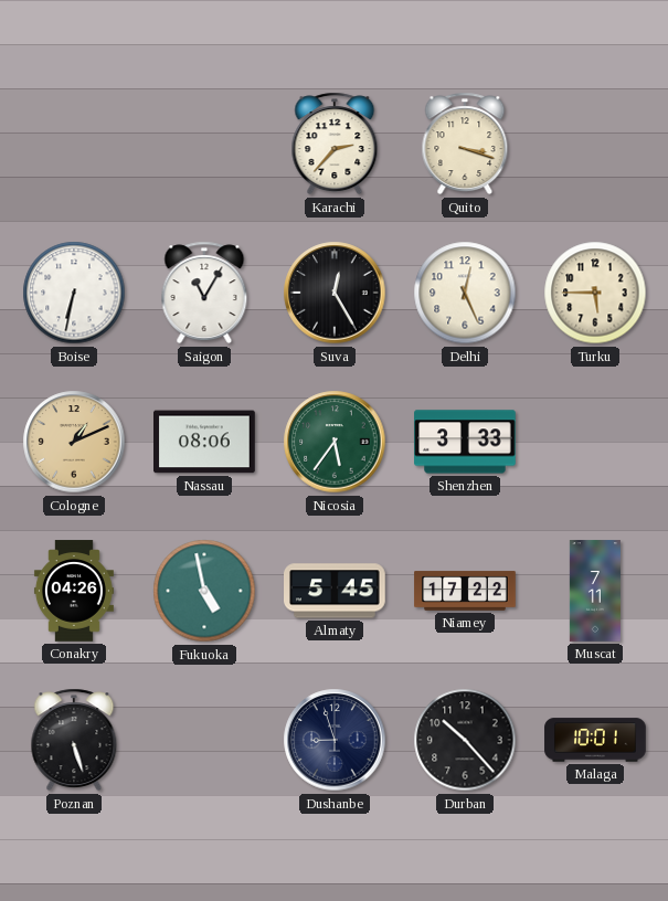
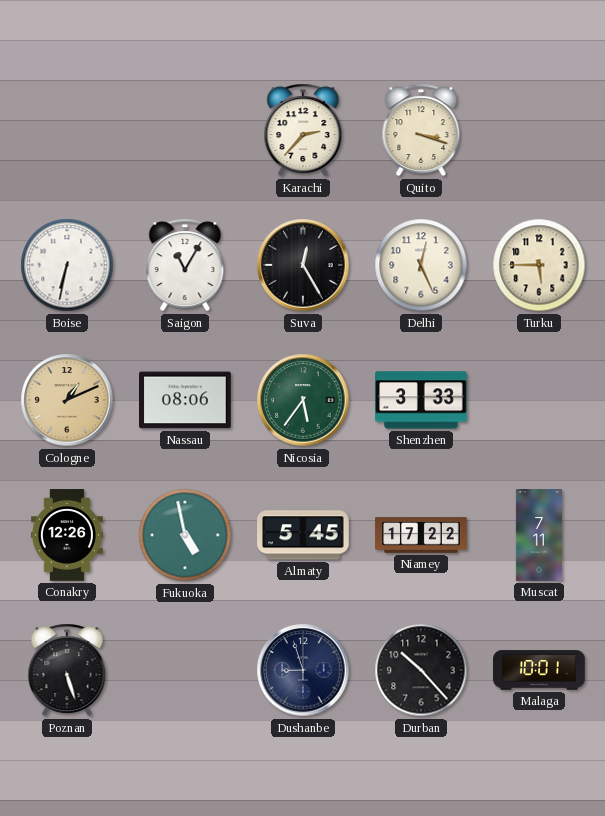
Conakry: 04:26 -> 12:26
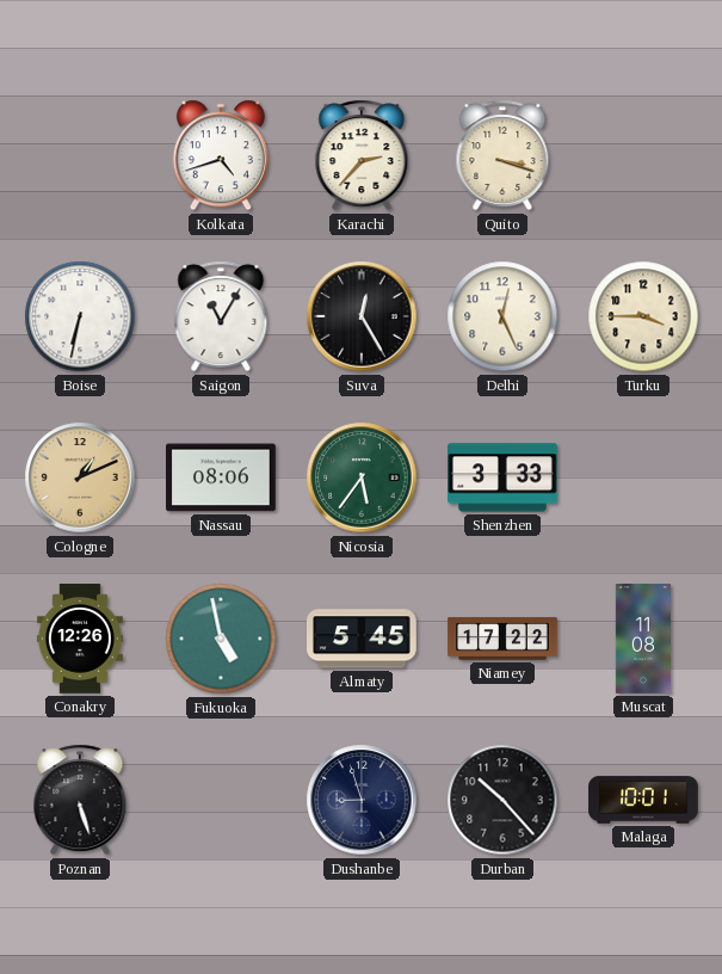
Kolkata: none -> 4:42
Turku: 5:45 -> 3:45
Muscat: 7:11 -> 11:08
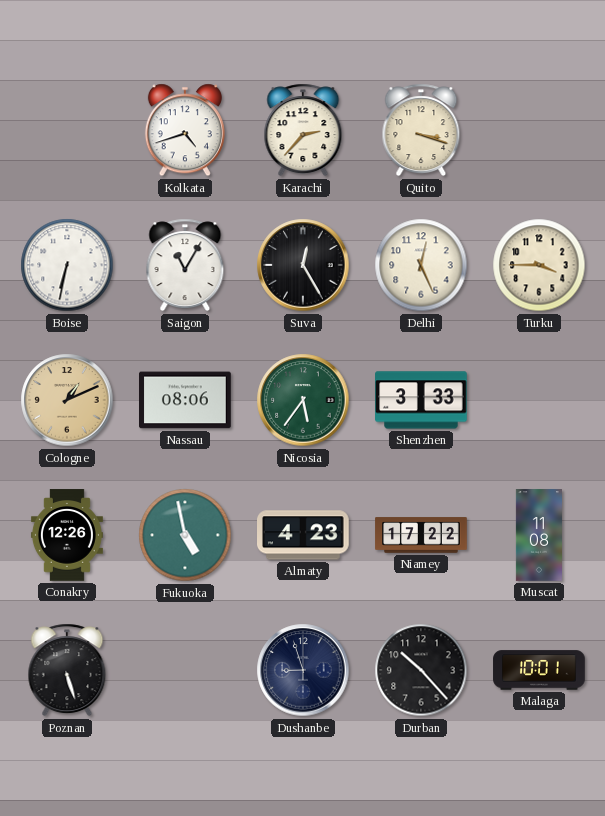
Almaty: 5:45 -> 4:23
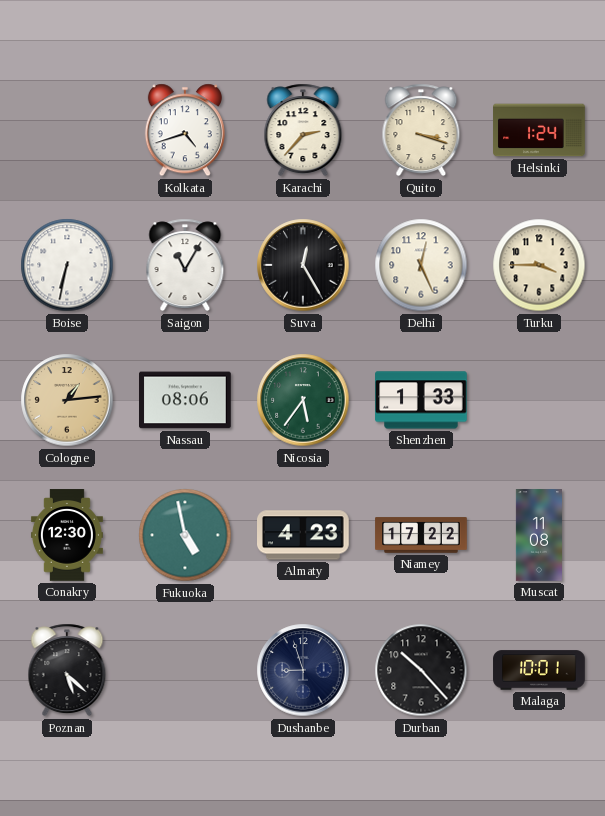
Helsinki: none -> 1:24
Cologne: 1:11 -> 1:14
Shenzhen: 3:33 -> 1:33
Conakry: 12:26 -> 12:30
Poznan: 5:27 -> 5:22
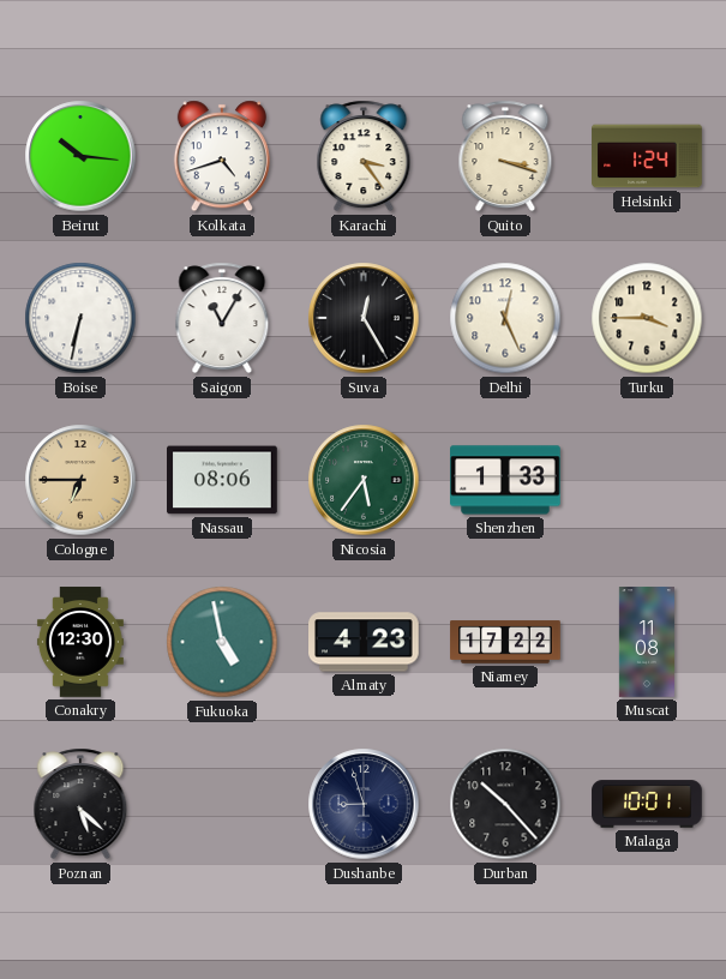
Beirut: none -> 10:16
Karachi: 2:37 -> 3:24
Cologne: 1:14 -> 6:45
